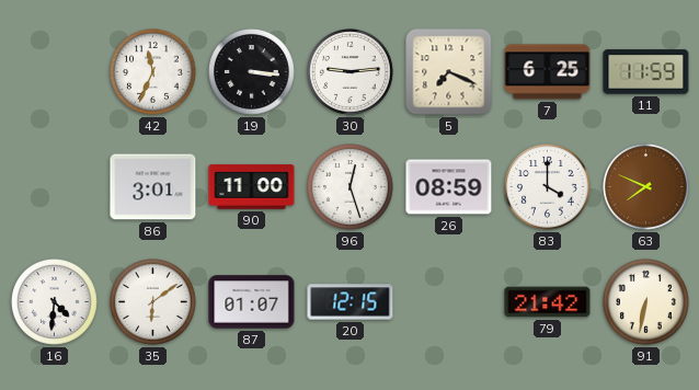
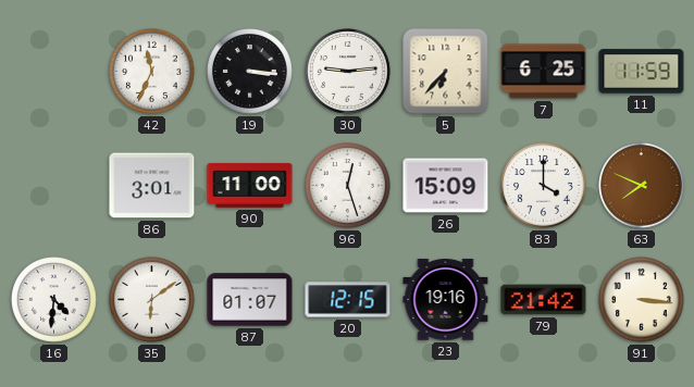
5: 7:19 -> 6:37
26: 08:59 -> 15:09
23: none -> 19:16
91: 6:32 -> 3:16
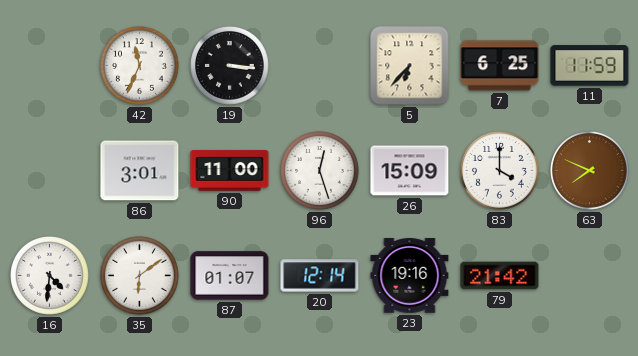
30: 9:14 -> none
20: 12:15 -> 12:14
91: 3:16 -> none
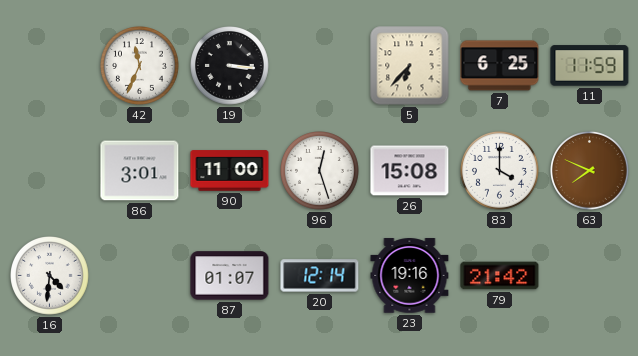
26: 15:09 -> 15:08
35: 6:09 -> none
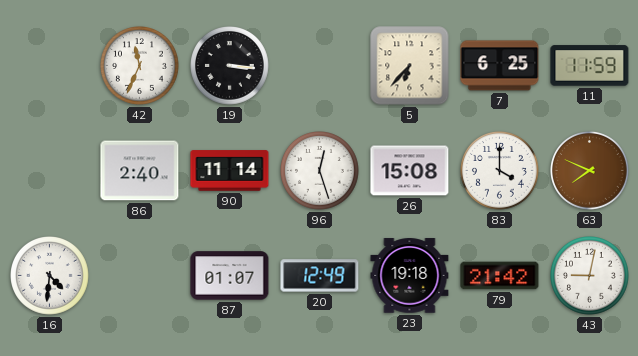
86: 3:01 -> 2:40
90: 11:00 -> 11:14
20: 12:14 -> 12:49
23: 19:16 -> 19:18
43: none -> 9:02
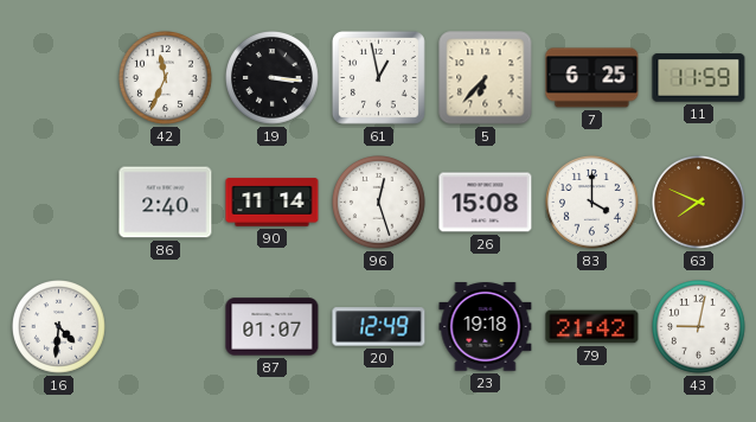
61: none -> 12:58
